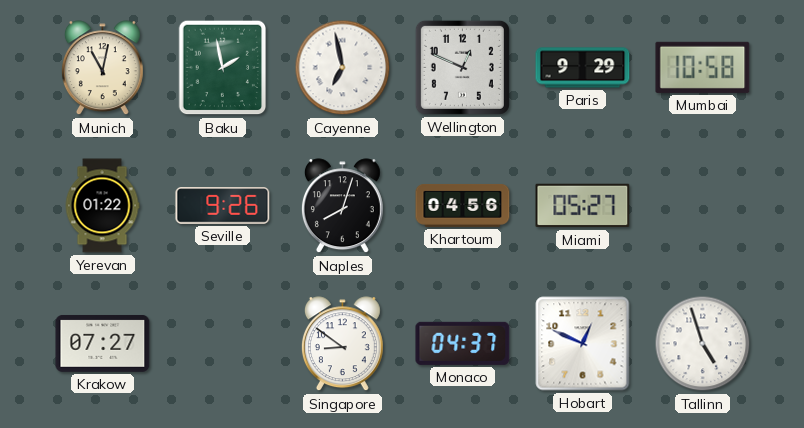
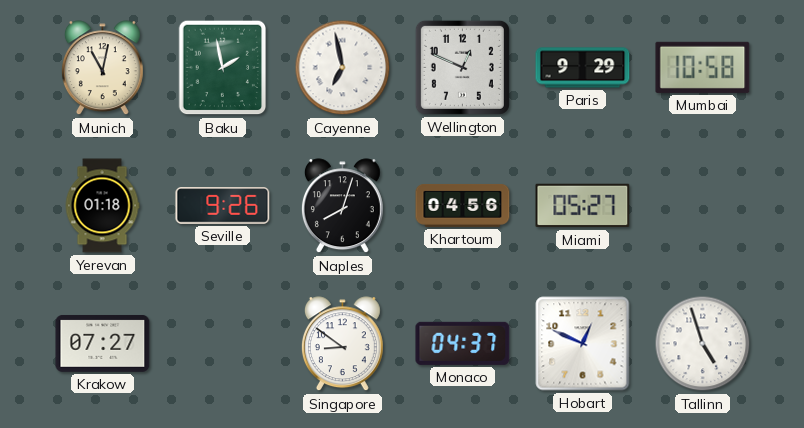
Yerevan: 01:22 -> 01:18
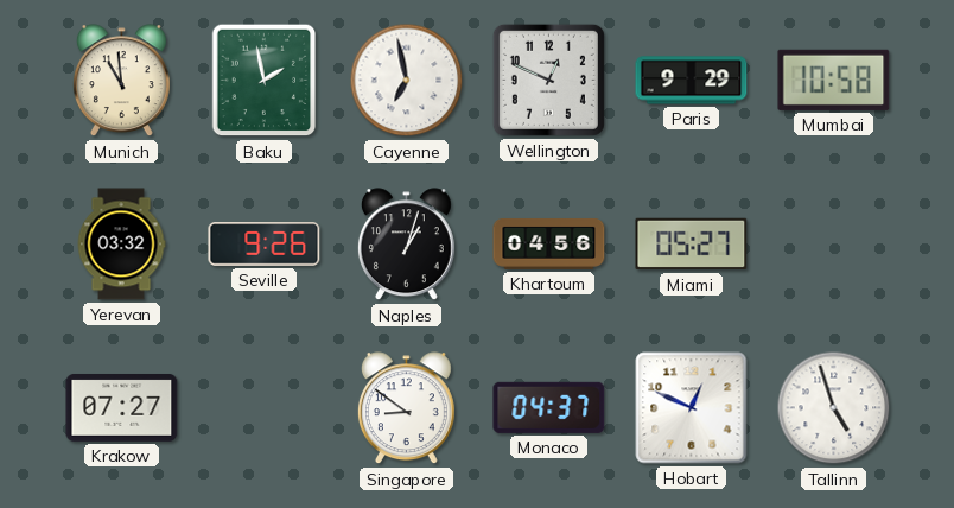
Munich: 11:02 -> 10:59
Yerevan: 01:18 -> 03:32
Naples: 8:03 -> 1:03
